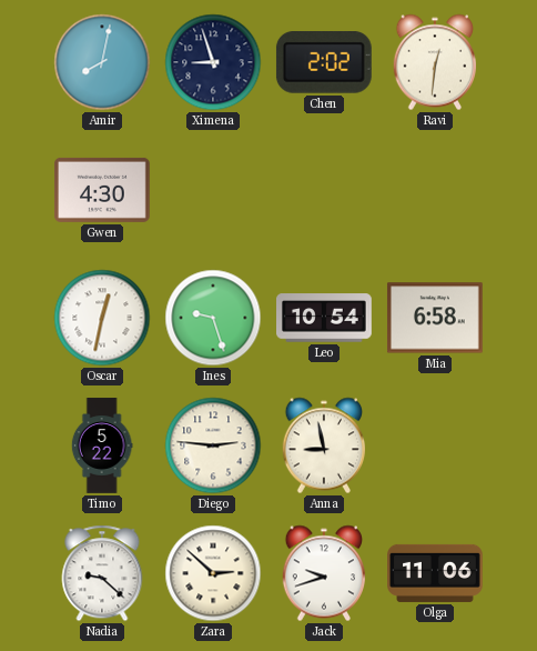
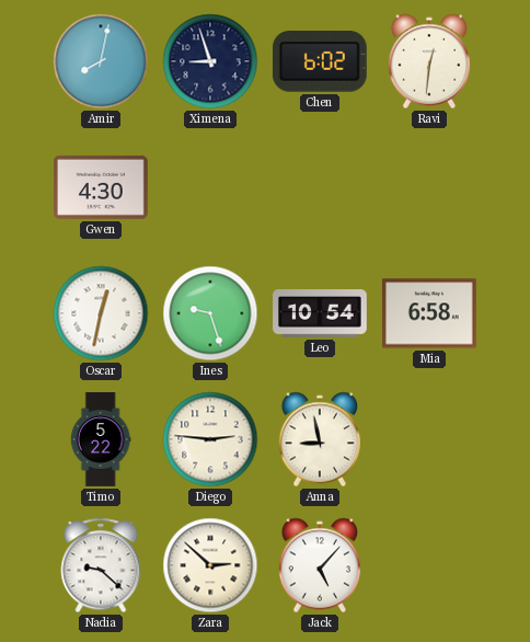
Chen: 2:02 -> 6:02
Jack: 9:42 -> 5:07
Olga: 11:06 -> none
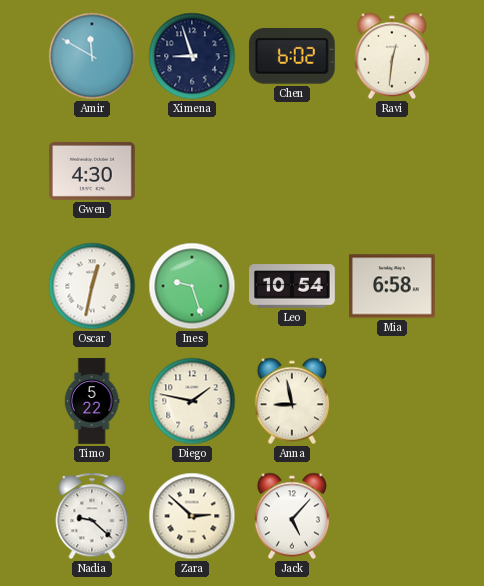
Amir: 8:02 -> 11:50
Diego: 2:46 -> 1:47
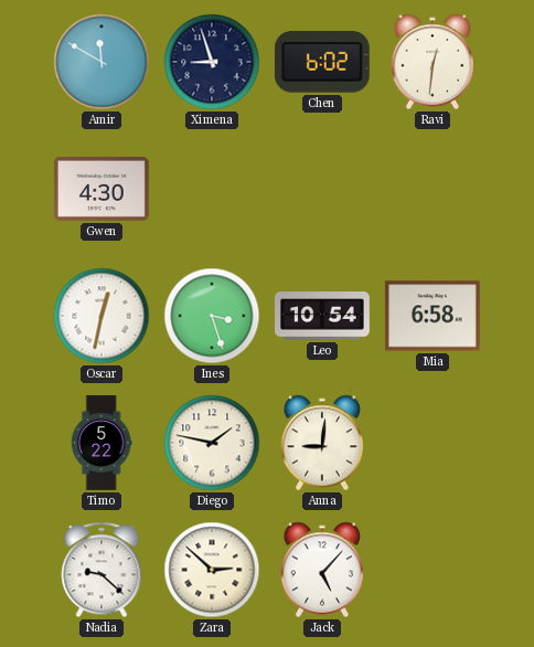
Ines: 9:27 -> 3:27
Anna: 8:58 -> 9:01
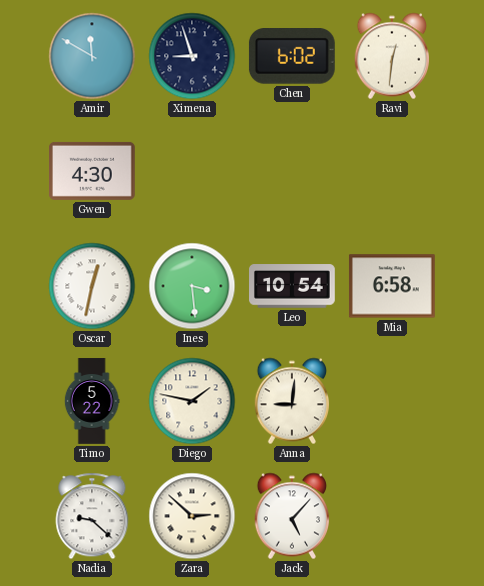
Ines: 3:27 -> 3:29
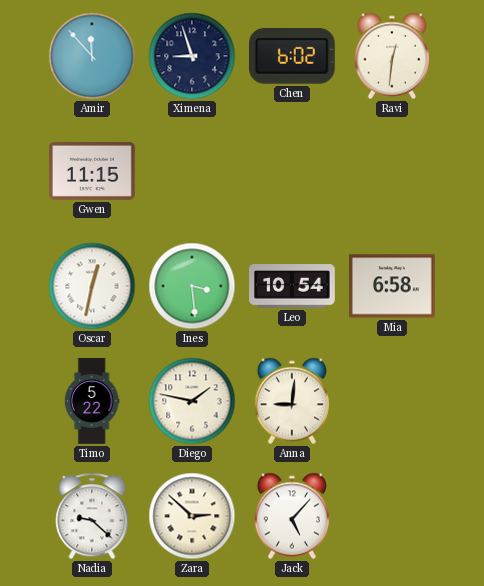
Amir: 11:50 -> 11:53
Gwen: 4:30 -> 11:15
